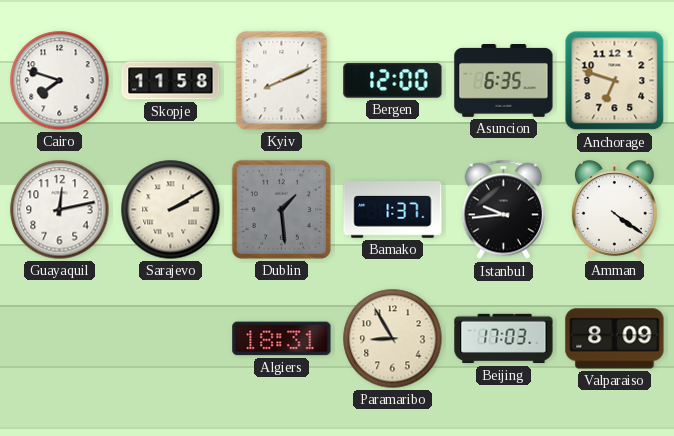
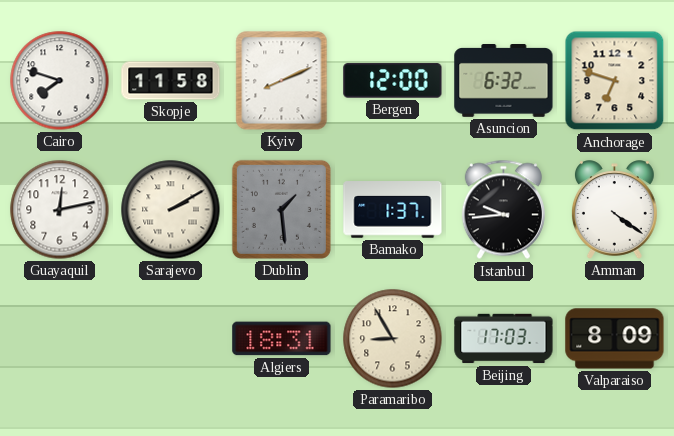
Asuncion: 6:35 -> 6:32
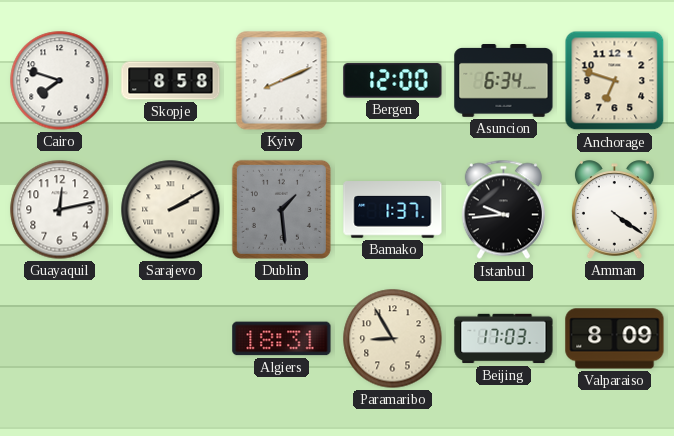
Skopje: 11:58 -> 8:58
Asuncion: 6:32 -> 6:34
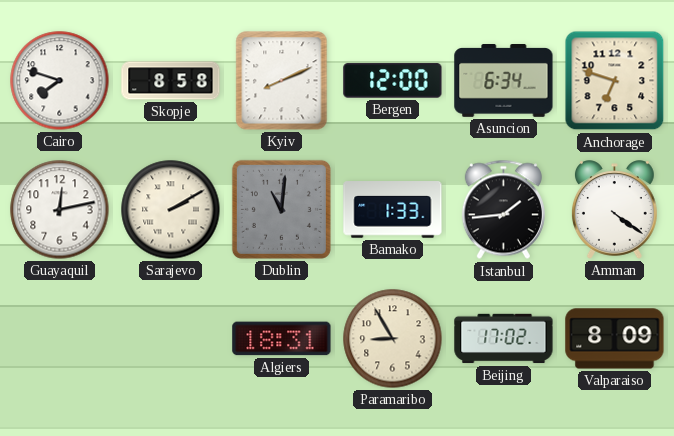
Dublin: 1:29 -> 11:01
Bamako: 1:37 -> 1:33
Istanbul: 9:44 -> 1:44
Beijing: 17:03 -> 17:02
